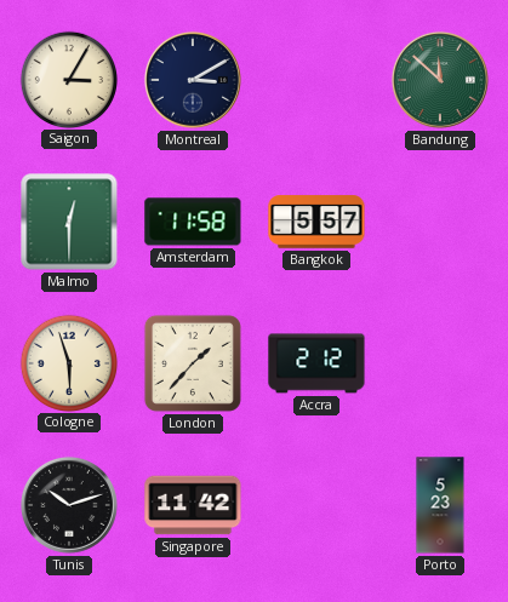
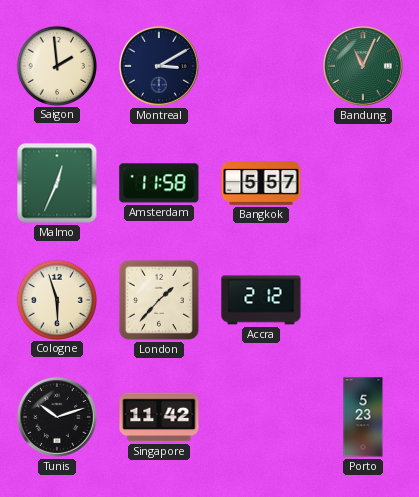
Saigon: 3:05 -> 1:59
Bandung: 11:52 -> 11:04
Malmo: 12:30 -> 12:34
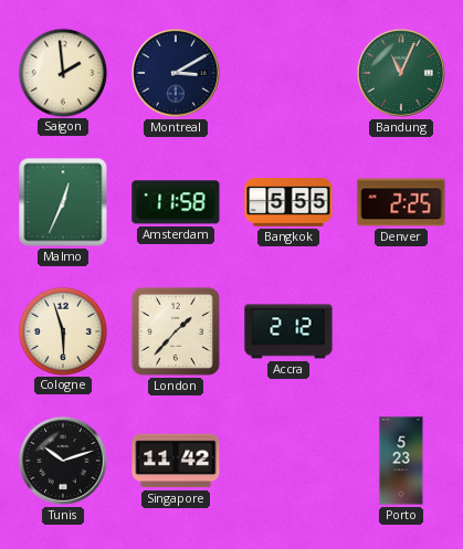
Bangkok: 5:57 -> 5:55
Denver: none -> 2:25
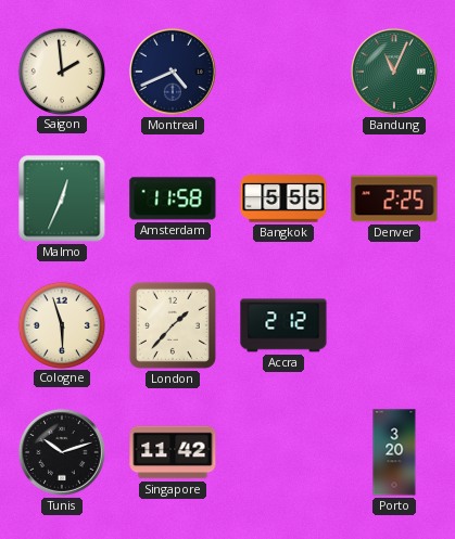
Montreal: 3:10 -> 4:41
Porto: 5:23 -> 3:20
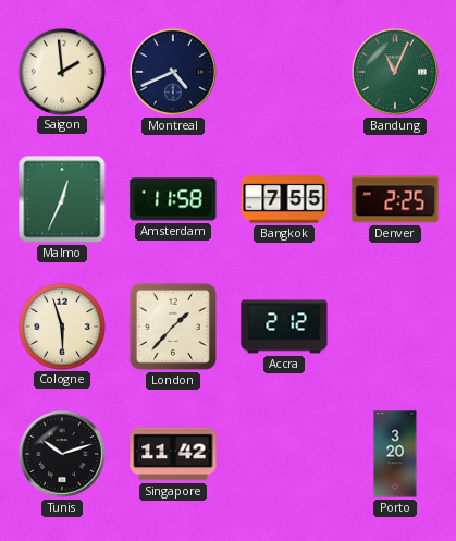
Bangkok: 5:55 -> 7:55
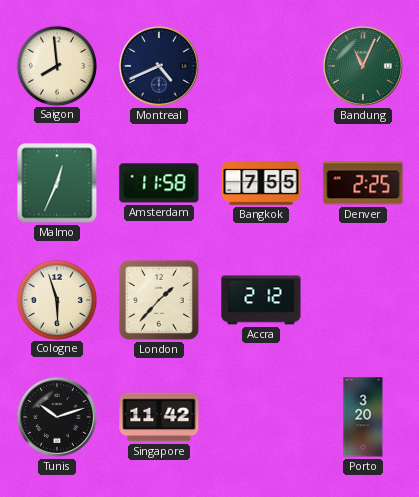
Saigon: 1:59 -> 7:59
